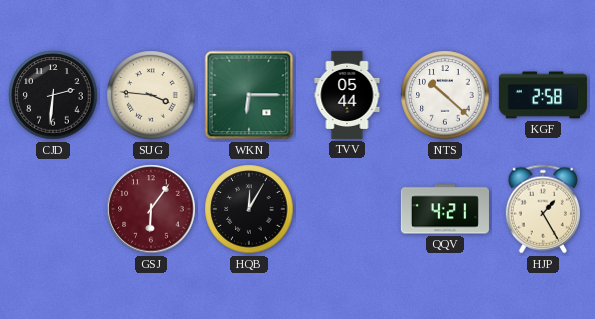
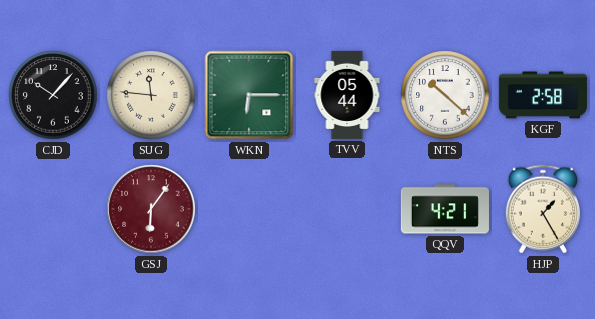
CJD: 2:31 -> 10:07
SUG: 3:46 -> 11:46
HQB: 12:05 -> none
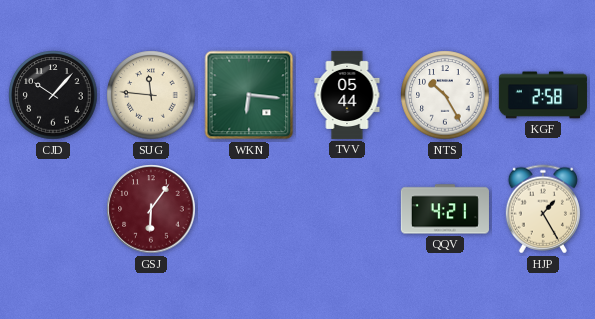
WKN: 6:15 -> 6:16
NTS: 10:22 -> 10:25
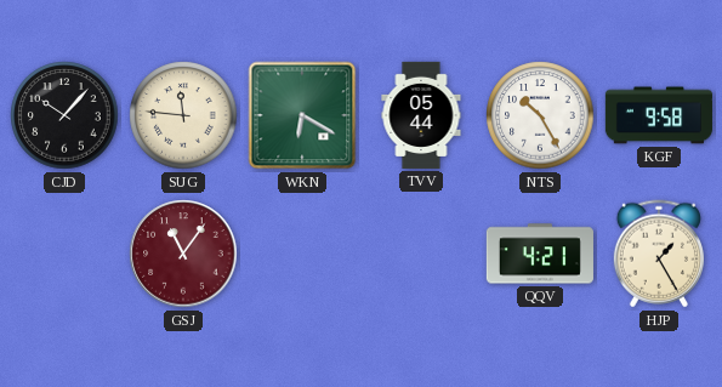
WKN: 6:16 -> 6:20
KGF: 2:58 -> 9:58
GSJ: 6:06 -> 11:06
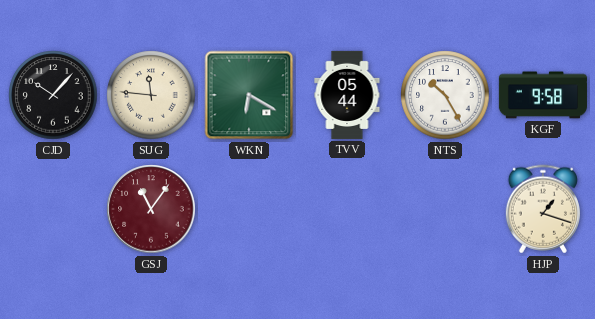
QQV: 4:21 -> none
HJP: 1:25 -> 1:18
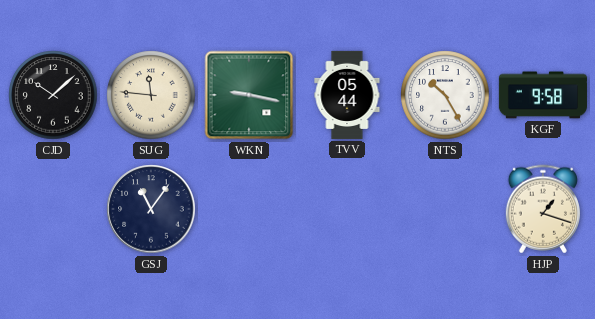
CJD: 10:07 -> 10:08
WKN: 6:20 -> 9:17
GSJ dial: burgundy -> navy
